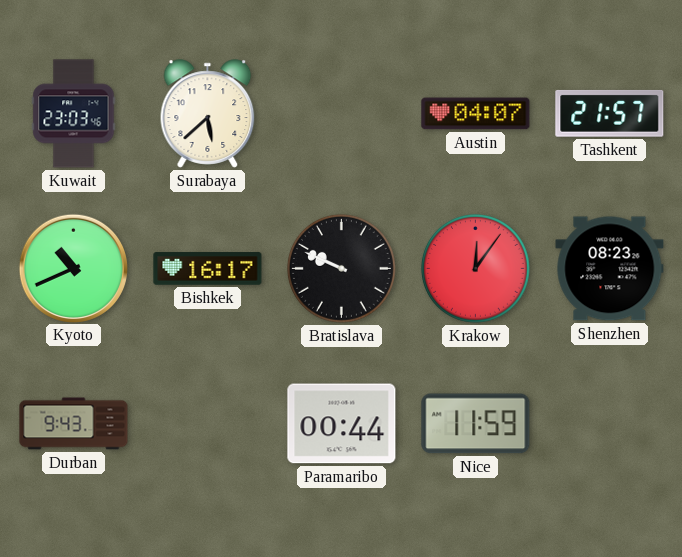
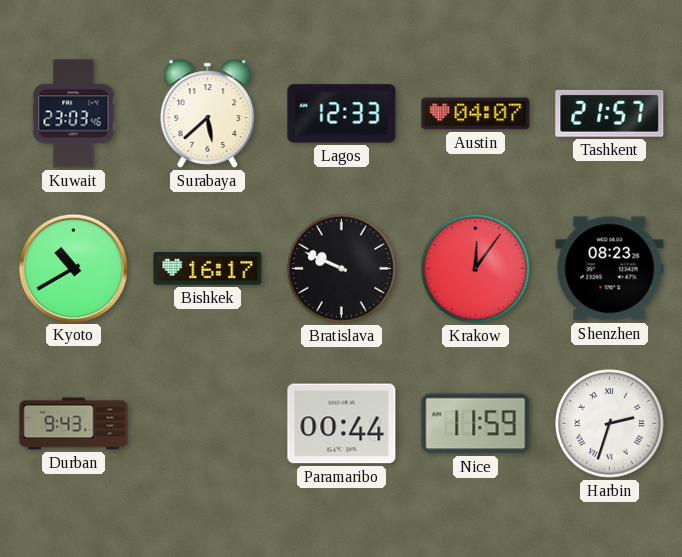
Lagos: none -> 12:33
Kyoto: 10:41 -> 10:40
Harbin: none -> 2:33
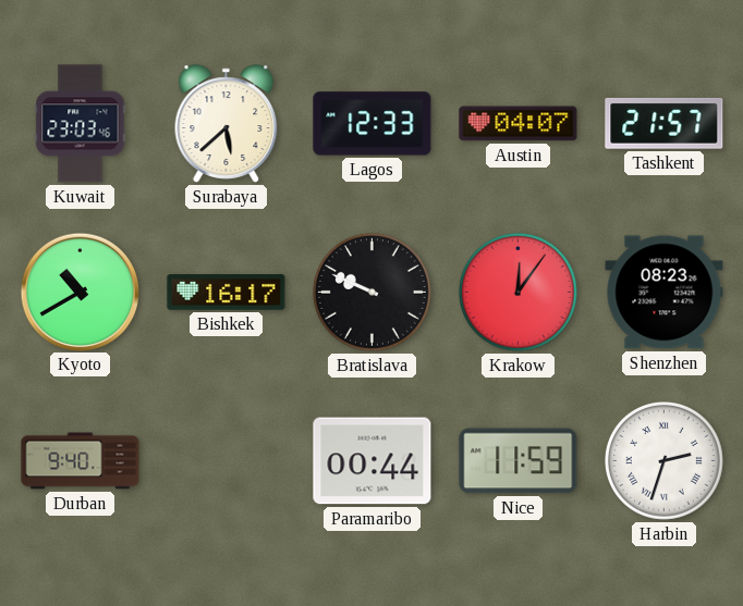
Durban: 9:43 -> 9:40
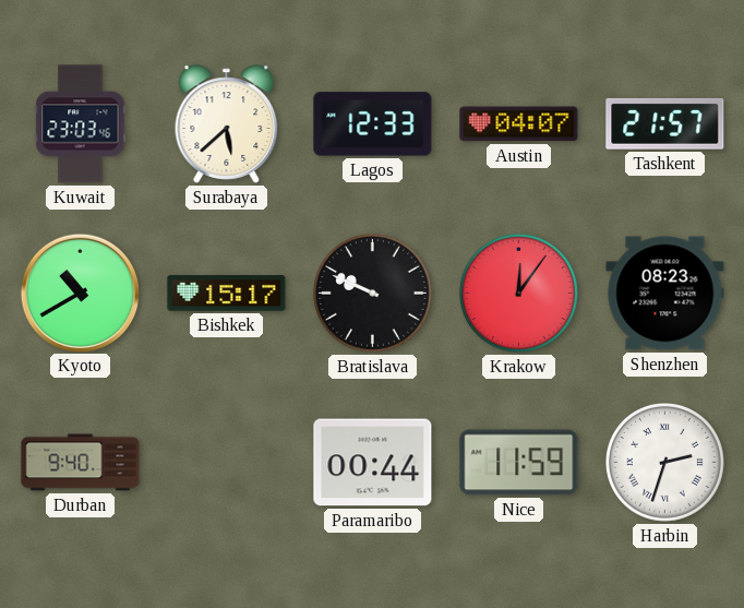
Bishkek: 16:17 -> 15:17
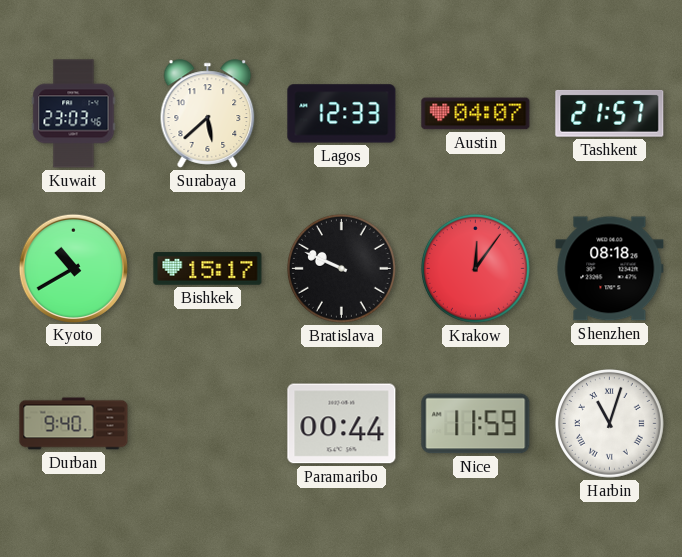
Shenzhen: 08:23 -> 08:18
Harbin: 2:33 -> 11:03
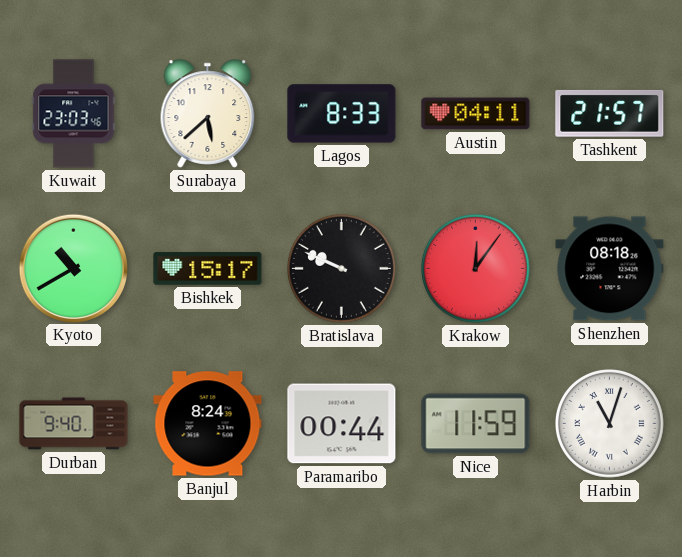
Lagos: 12:33 -> 8:33
Austin: 04:07 -> 04:11
Banjul: none -> 8:24
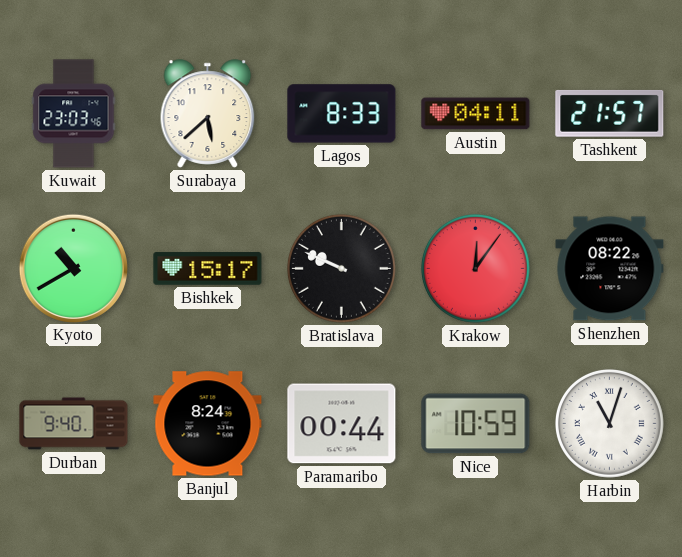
Shenzhen: 08:18 -> 08:22
Nice: 11:59 -> 10:59
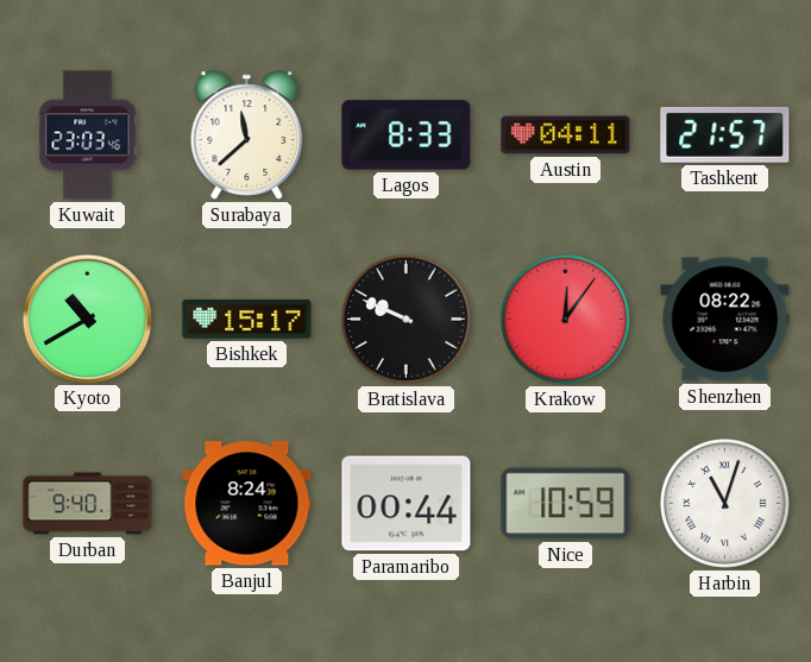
Surabaya: 5:38 -> 11:38
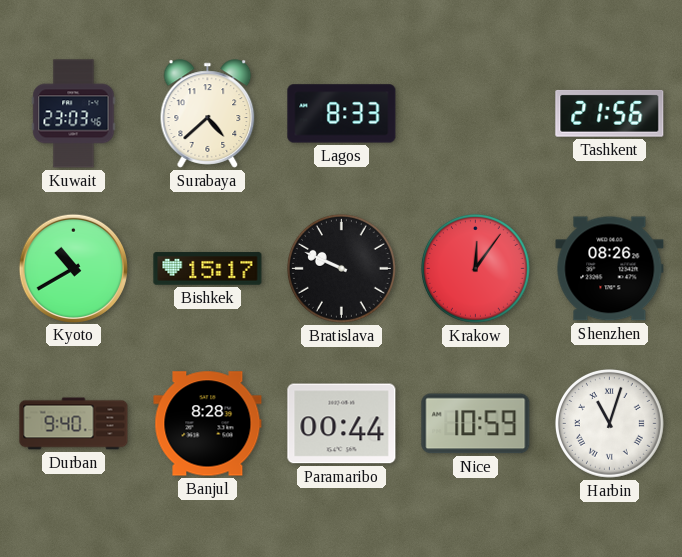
Surabaya: 11:38 -> 4:38
Austin: 04:11 -> none
Tashkent: 21:57 -> 21:56
Shenzhen: 08:22 -> 08:26
Banjul: 8:24 -> 8:28
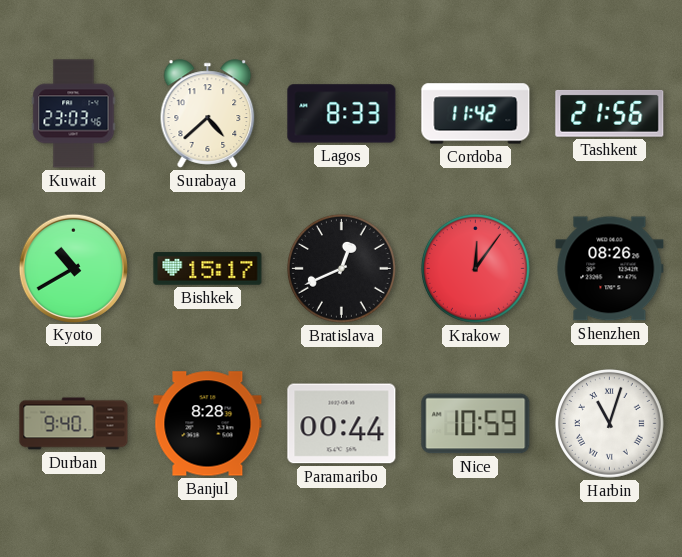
Cordoba: none -> 11:42
Bratislava: 9:49 -> 12:41
